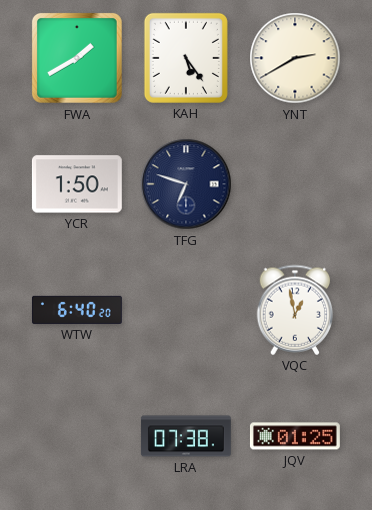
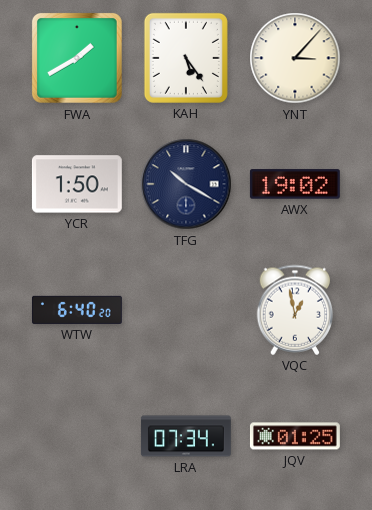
YNT: 2:40 -> 3:07
TFG: 6:48 -> 10:20
AWX: none -> 19:02
LRA: 07:38 -> 07:34
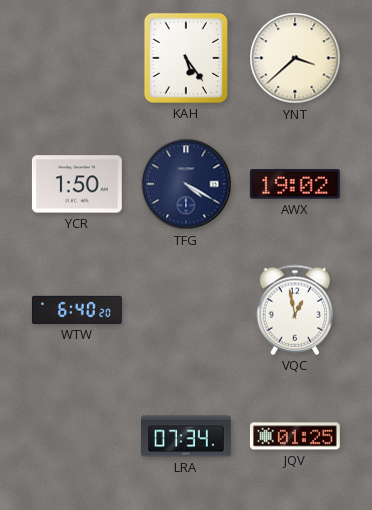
FWA: 1:40 -> none
YNT: 3:07 -> 3:38
TFG: 10:20 -> 4:20
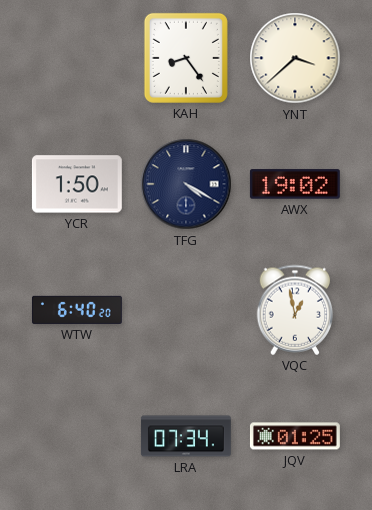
KAH: 5:24 -> 8:24
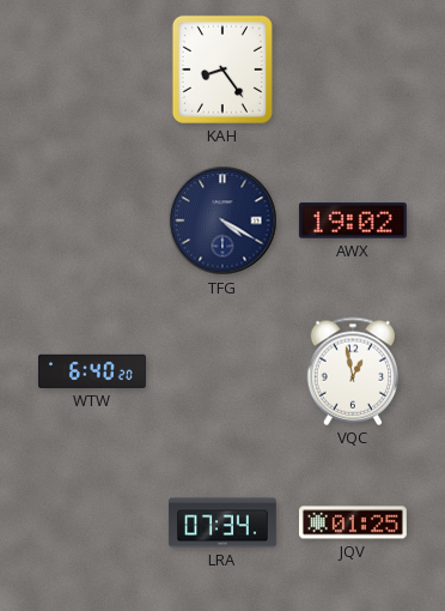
YNT: 3:38 -> none
YCR: 1:50 -> none
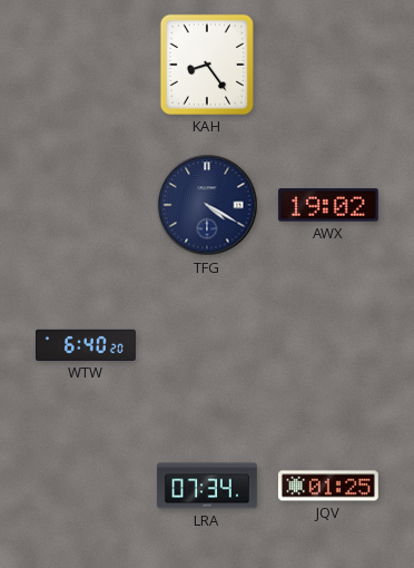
VQC: 12:58 -> none
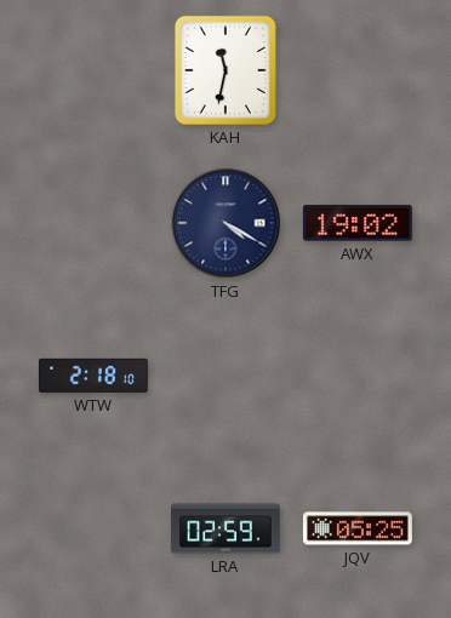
KAH: 8:24 -> 11:32
WTW: 6:40 -> 2:18
LRA: 07:34 -> 02:59
JQV: 01:25 -> 05:25
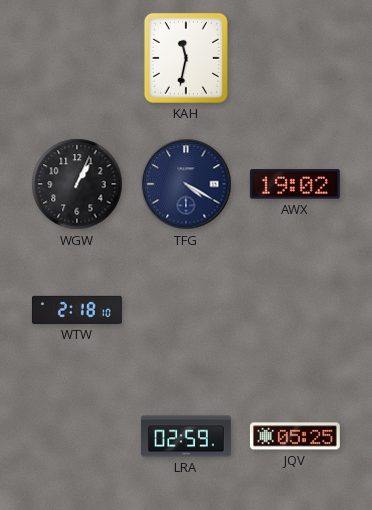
WGW: none -> 1:04
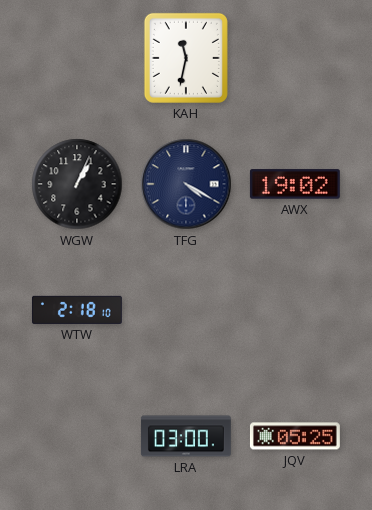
LRA: 02:59 -> 03:00
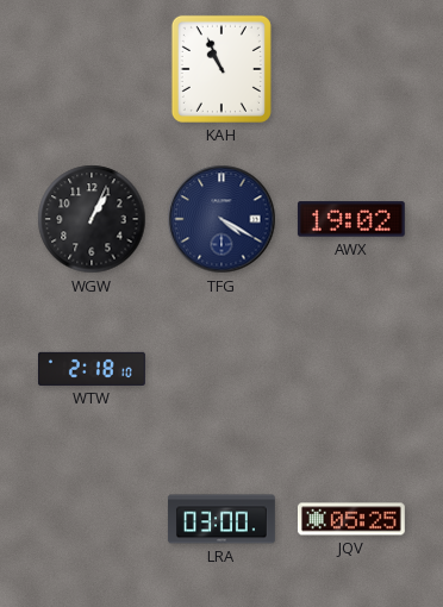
KAH: 11:32 -> 10:56
